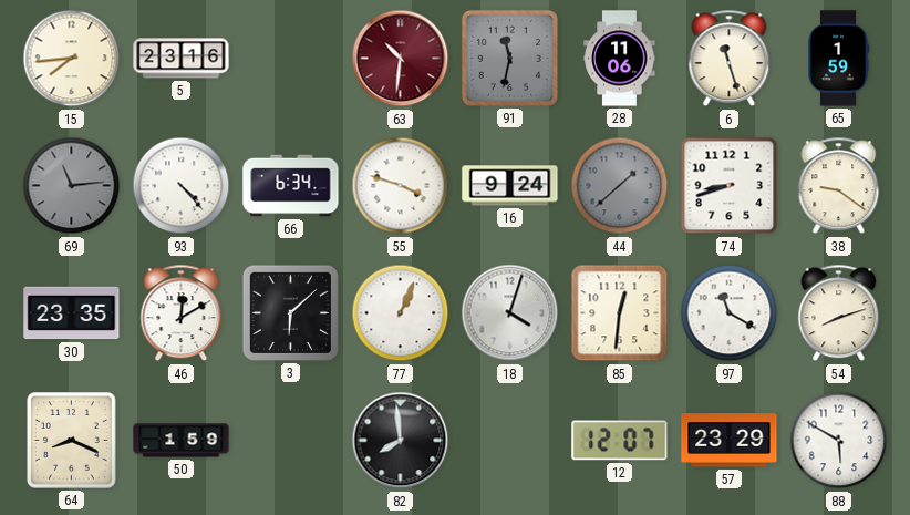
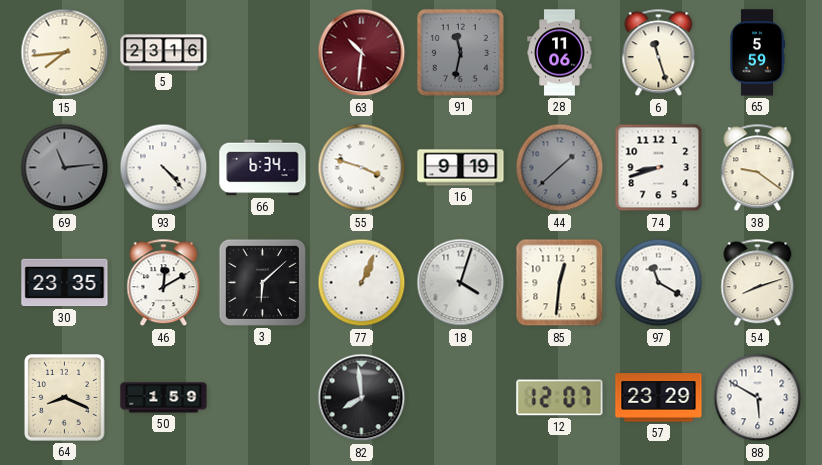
65: 1:59 -> 5:59
16: 9:24 -> 9:19
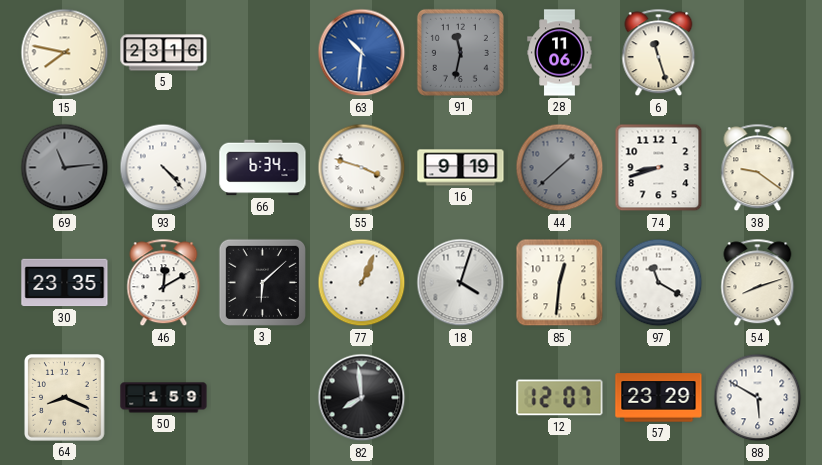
15: 7:44 -> 7:47
63 dial: burgundy -> blue
65: 5:59 -> none
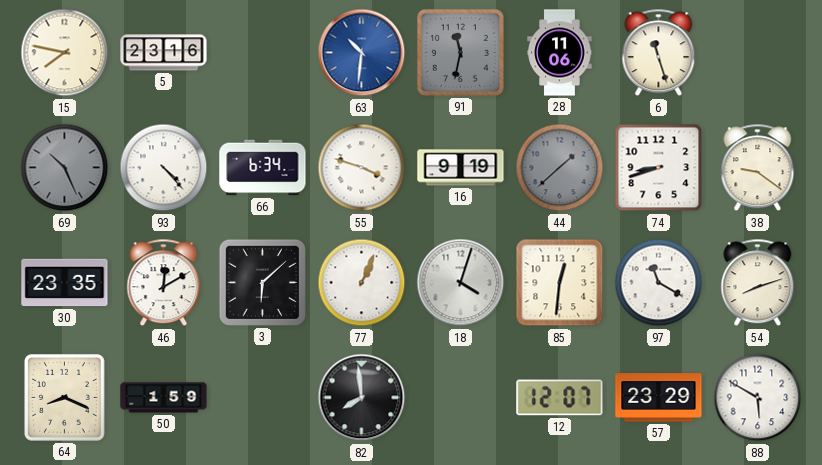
69: 11:14 -> 10:26
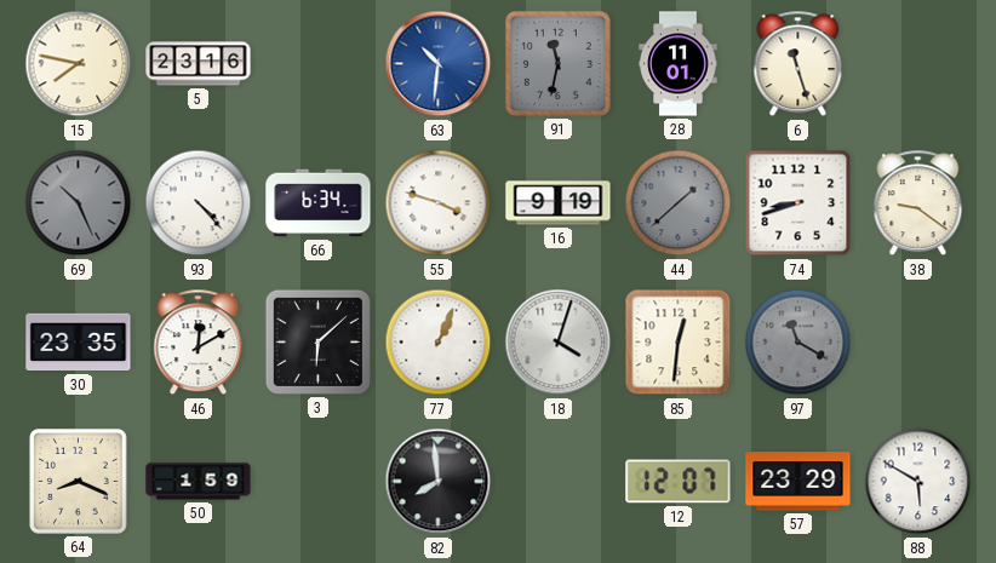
28: 11:06 -> 11:01
97 dial: white -> grey
54: 8:12 -> none
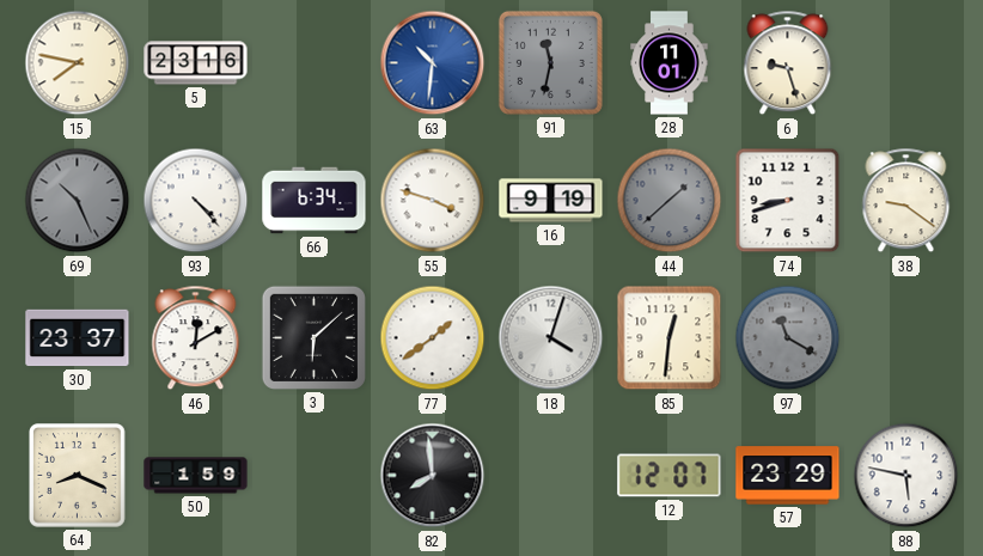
6: 11:27 -> 9:27
30: 23:35 -> 23:37
77: 1:04 -> 1:39
88: 5:50 -> 5:47
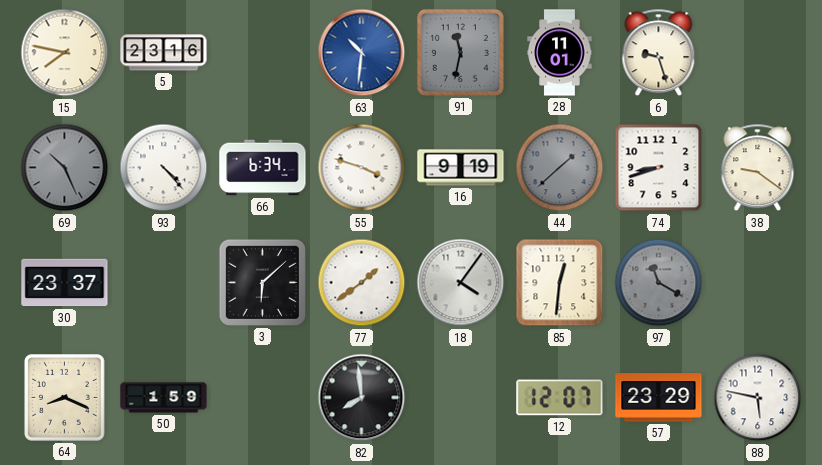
46: 12:10 -> none
18: 4:03 -> 4:06
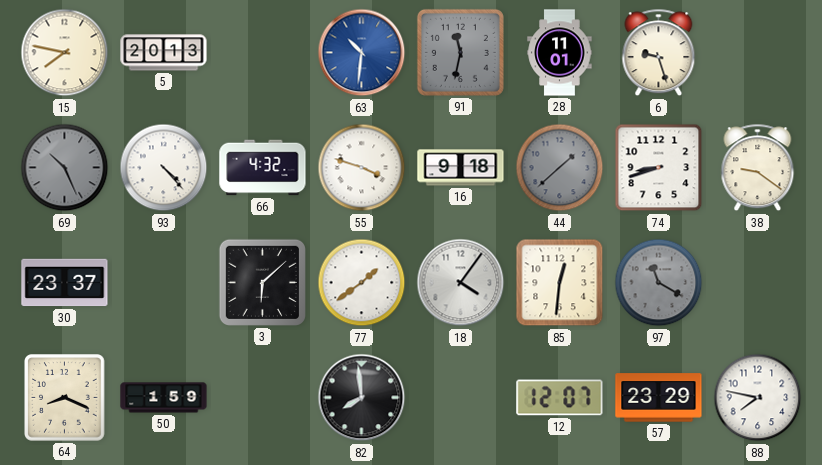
5: 23:16 -> 20:13
66: 6:34 -> 4:32
16: 9:19 -> 9:18
88: 5:47 -> 7:47
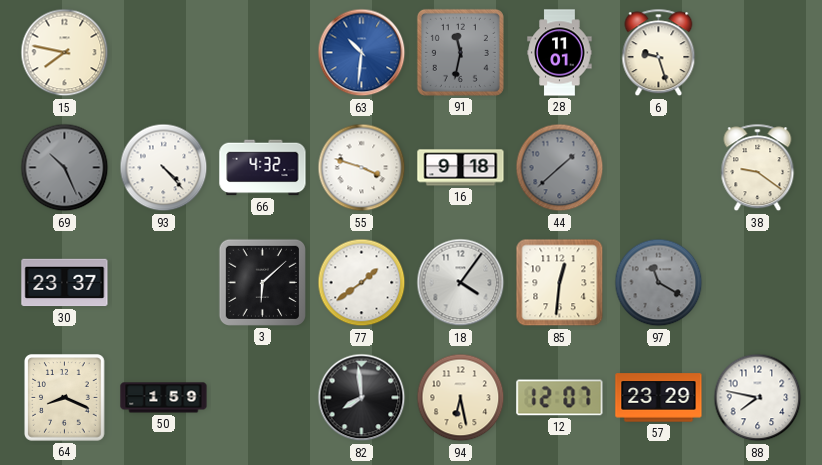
5: 20:13 -> none
74: 8:42 -> none
94: none -> 6:28
